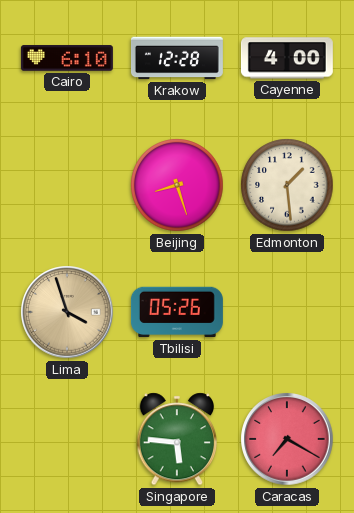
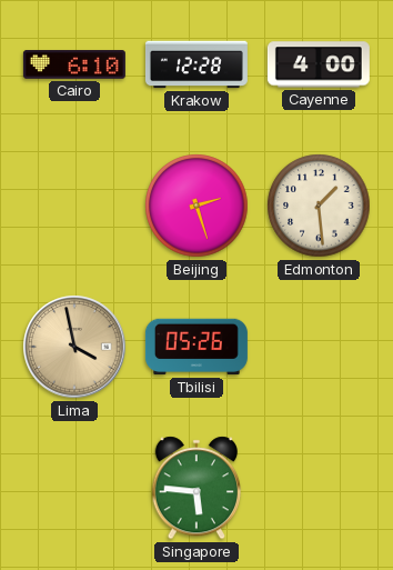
Beijing: 8:27 -> 2:27
Lima: 3:57 -> 3:58
Caracas: 7:20 -> none
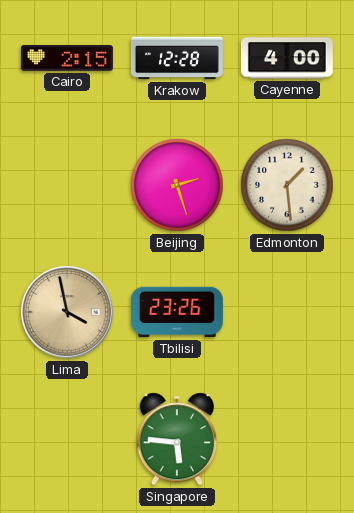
Cairo: 6:10 -> 2:15
Tbilisi: 05:26 -> 23:26
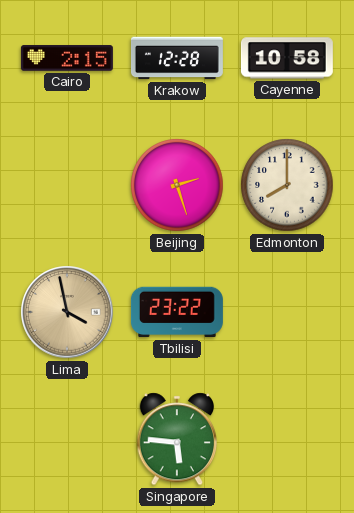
Cayenne: 4:00 -> 10:58
Edmonton: 1:29 -> 8:00
Tbilisi: 23:26 -> 23:22
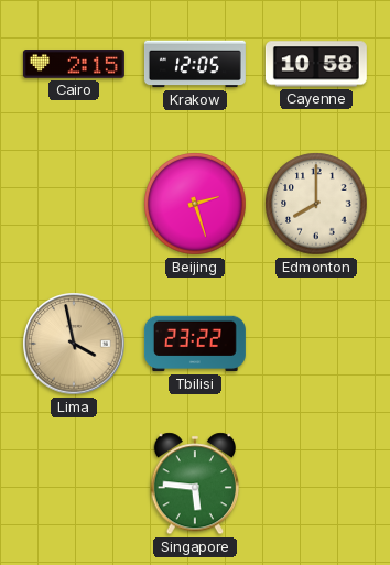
Krakow: 12:28 -> 12:05
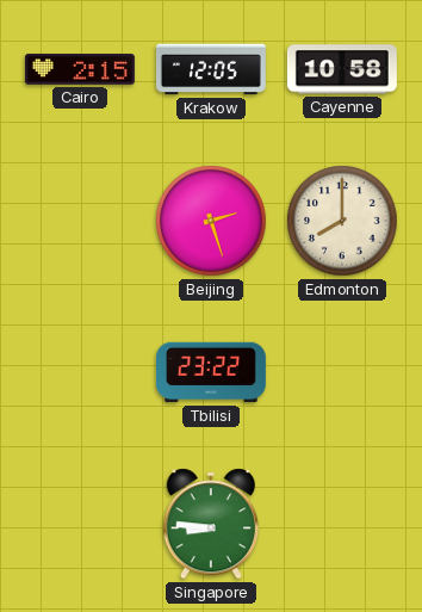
Lima: 3:58 -> none
Singapore: 5:46 -> 8:46
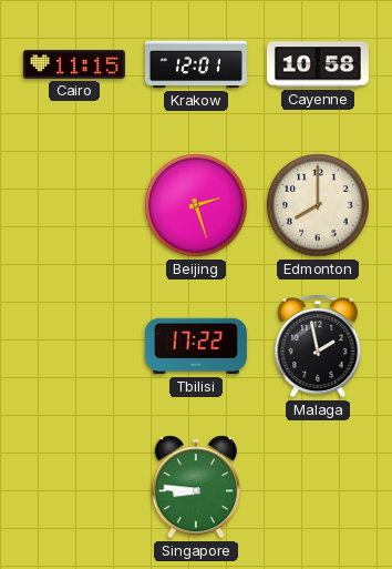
Cairo: 2:15 -> 11:15
Krakow: 12:05 -> 12:01
Tbilisi: 23:22 -> 17:22
Malaga: none -> 1:58
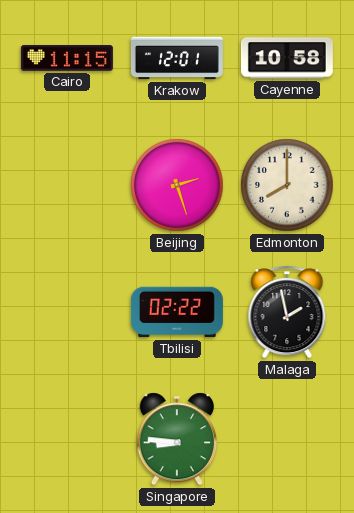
Tbilisi: 17:22 -> 02:22
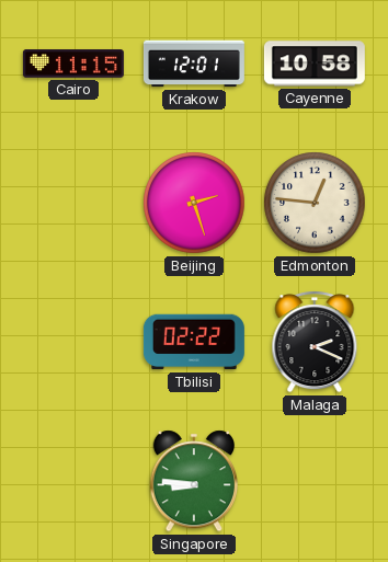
Edmonton: 8:00 -> 12:46
Malaga: 1:58 -> 2:19
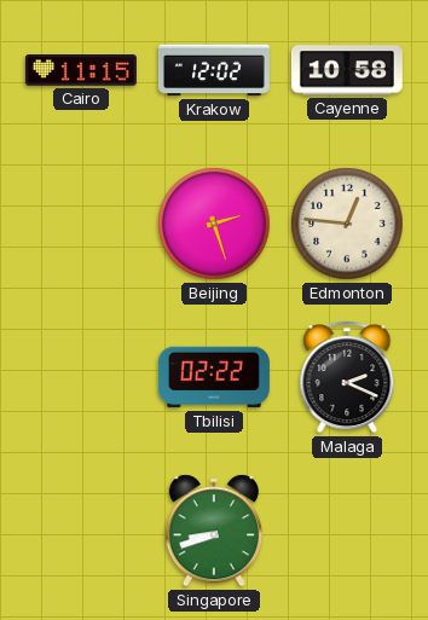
Krakow: 12:01 -> 12:02
Singapore: 8:46 -> 8:42
